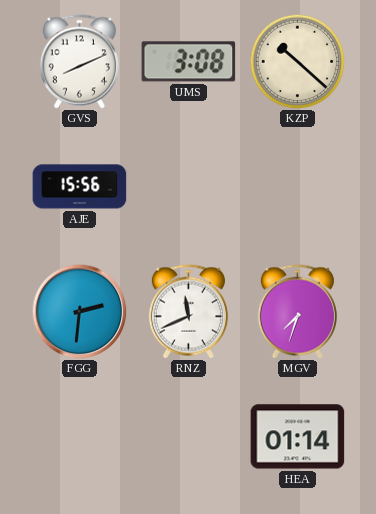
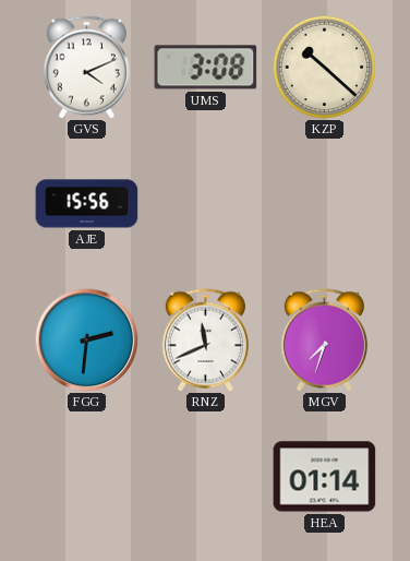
GVS: 8:11 -> 4:11
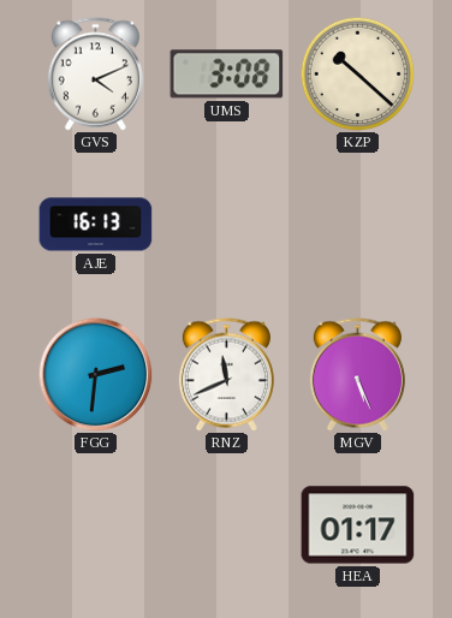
AJE: 15:56 -> 16:13
MGV: 7:33 -> 5:26
HEA: 01:14 -> 01:17
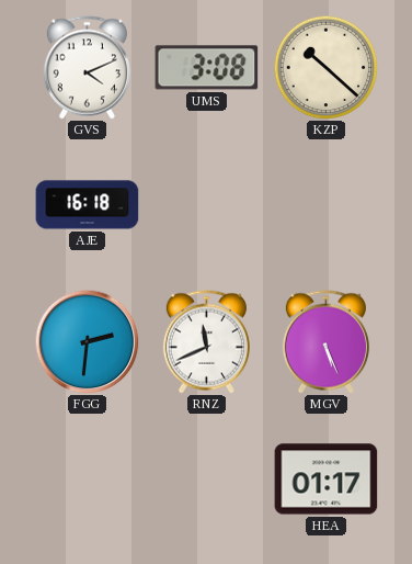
AJE: 16:13 -> 16:18
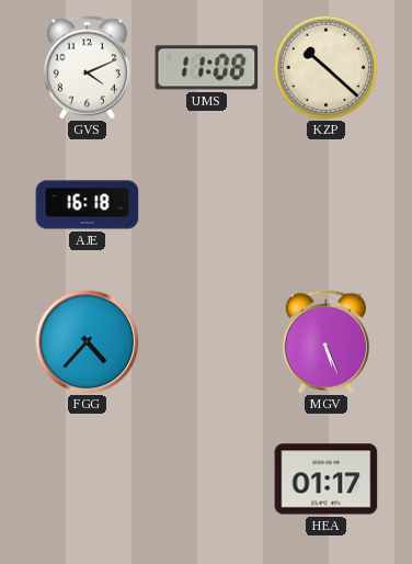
UMS: 3:08 -> 11:08
FGG: 2:31 -> 4:37
RNZ: 11:41 -> none
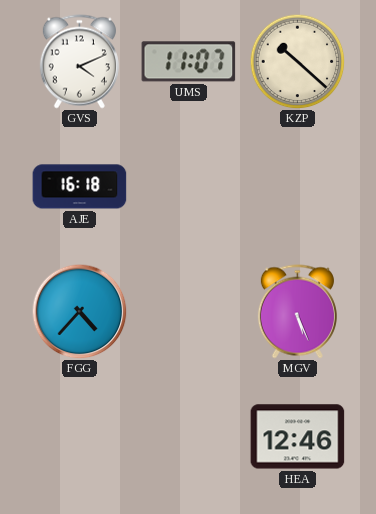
UMS: 11:08 -> 11:07
HEA: 01:17 -> 12:46
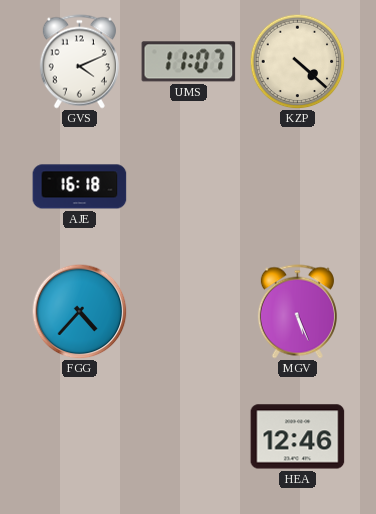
KZP: 10:22 -> 4:22
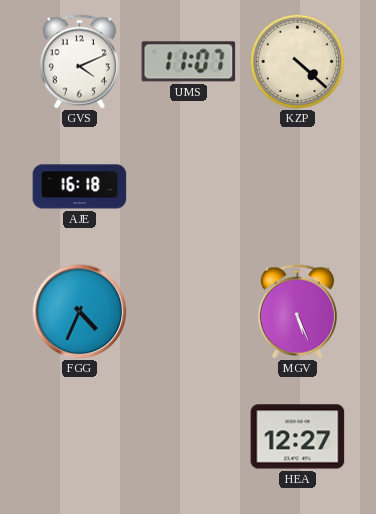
FGG: 4:37 -> 4:34
HEA: 12:46 -> 12:27
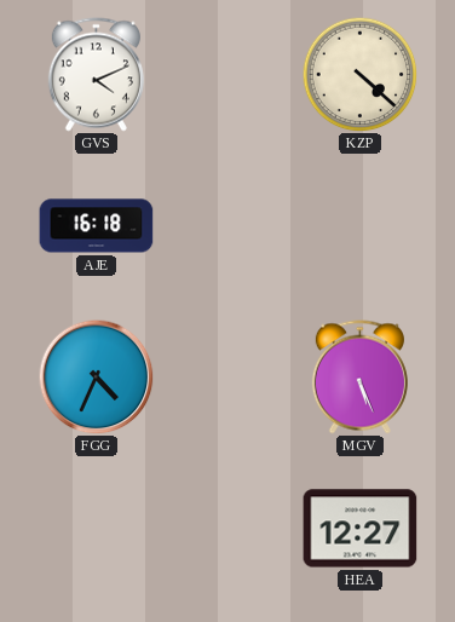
UMS: 11:07 -> none
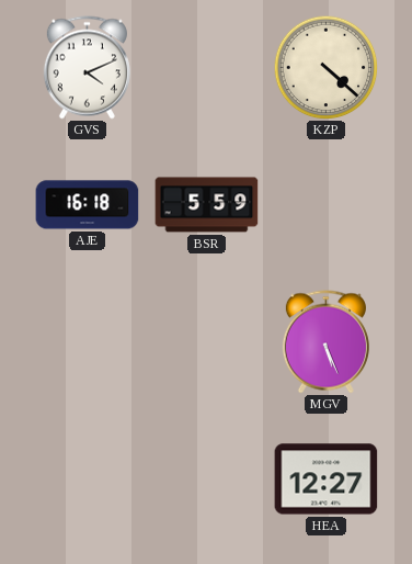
BSR: none -> 5:59
FGG: 4:34 -> none
